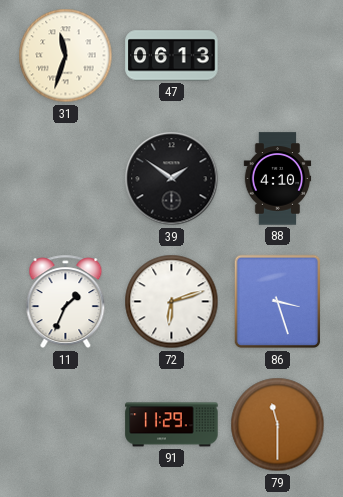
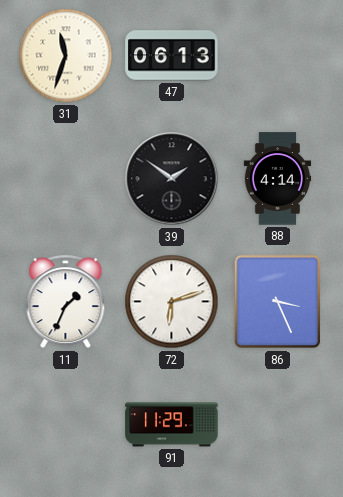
88: 4:10 -> 4:14
86: 3:27 -> 3:26
79: 11:30 -> none
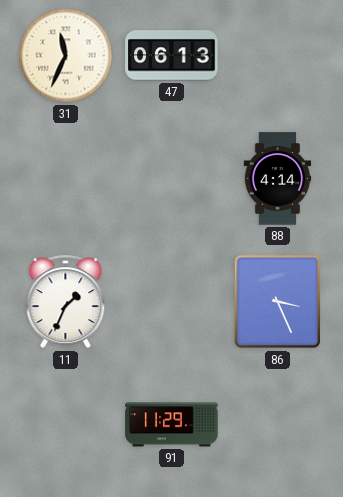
31: 11:33 -> 11:34
39: 1:51 -> none
72: 6:12 -> none
